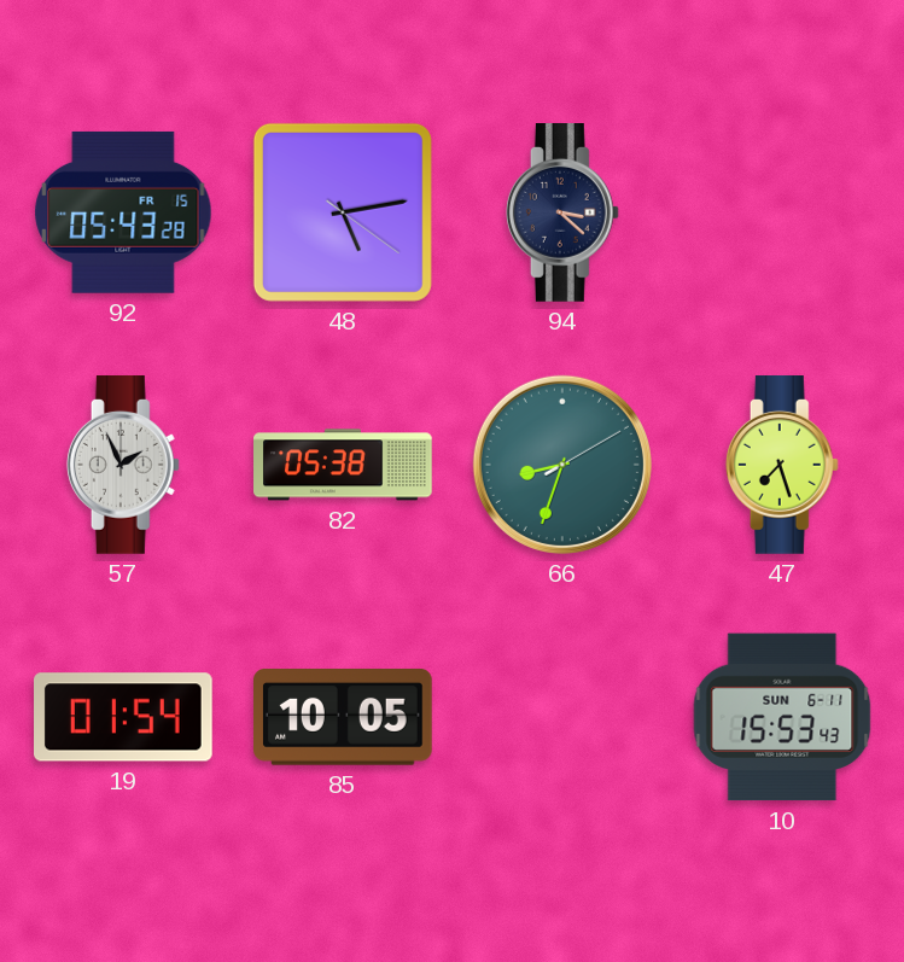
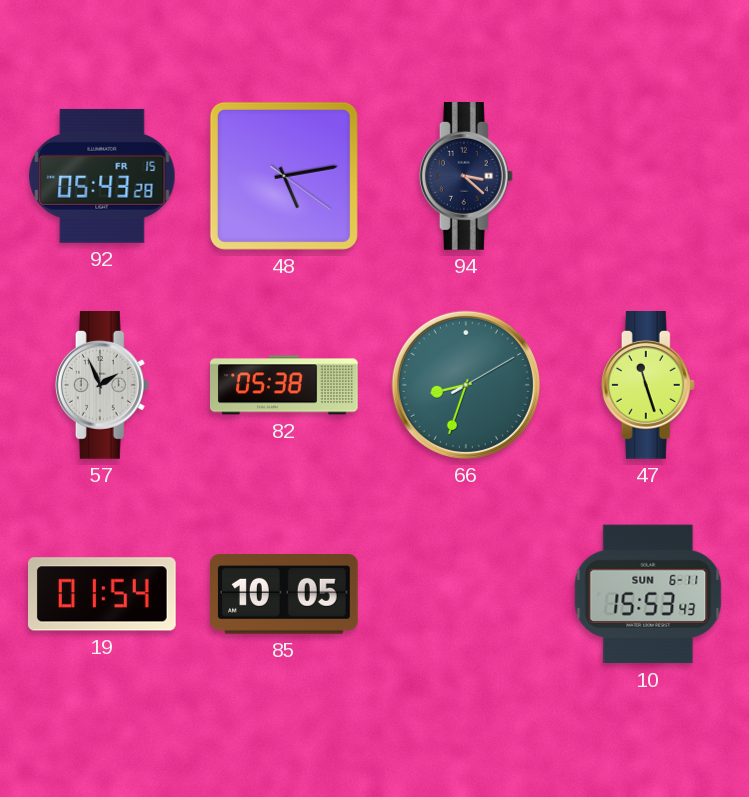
47: 7:27 -> 11:27
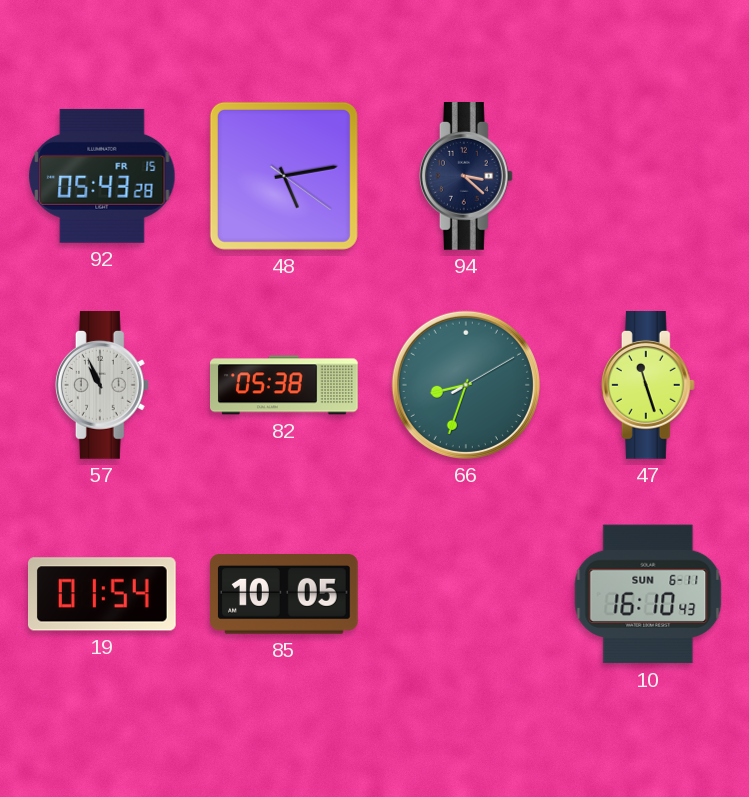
57: 1:56 -> 10:56
10: 15:53 -> 16:10
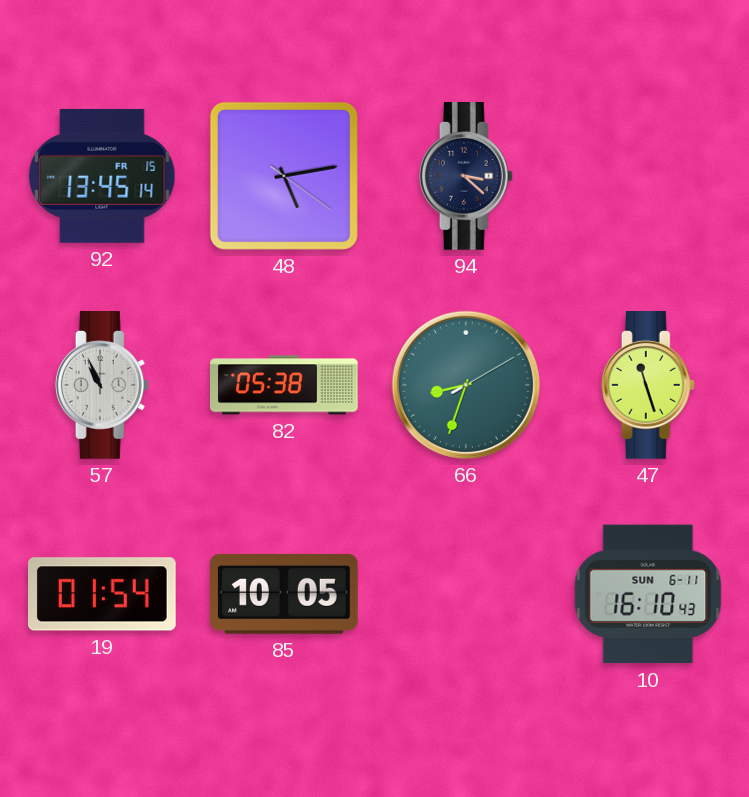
92: 05:43 -> 13:45
